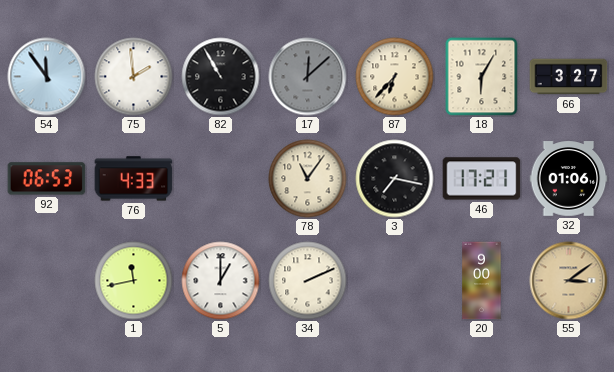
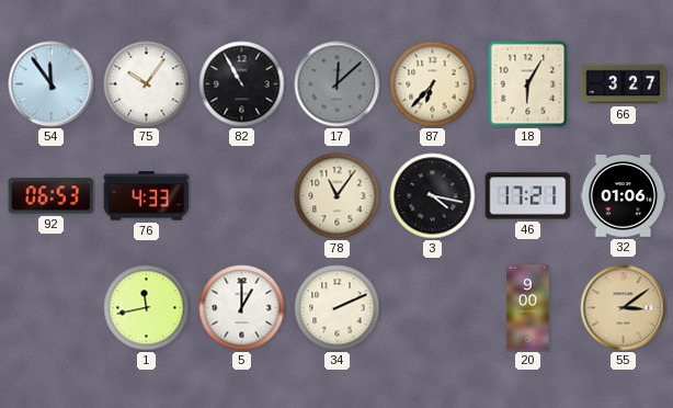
75: 1:59 -> 10:06
3: 7:17 -> 4:17
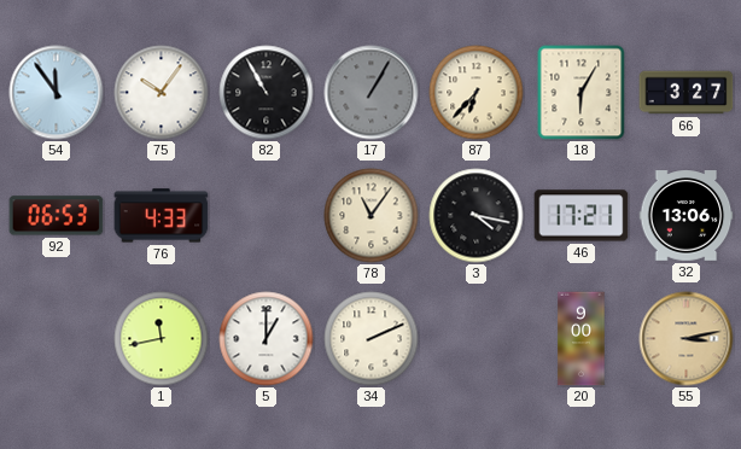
17: 12:08 -> 1:05
32: 01:06 -> 13:06
55: 3:09 -> 3:13
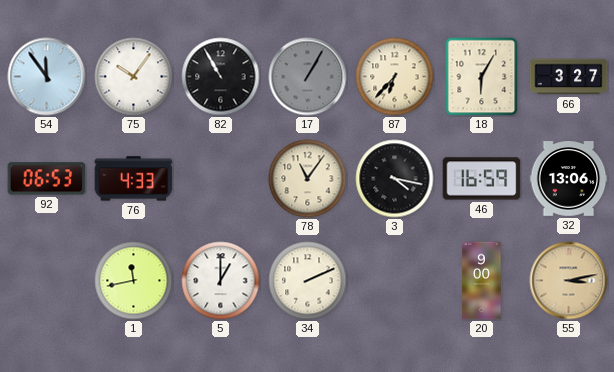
46: 17:21 -> 16:59
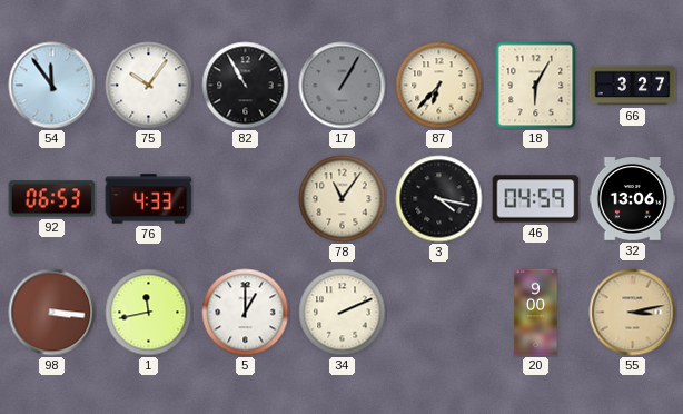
46: 16:59 -> 04:59
98: none -> 3:16
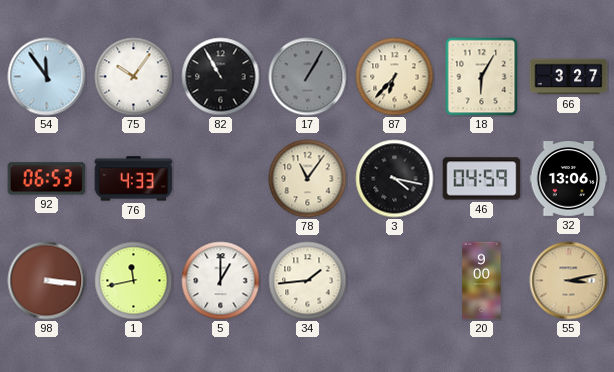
34: 2:11 -> 1:44
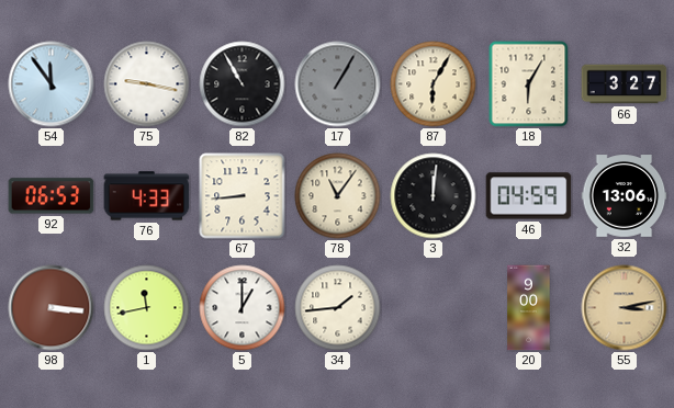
75: 10:06 -> 9:17
87: 6:37 -> 6:05
67: none -> 8:44
3: 4:17 -> 12:01
